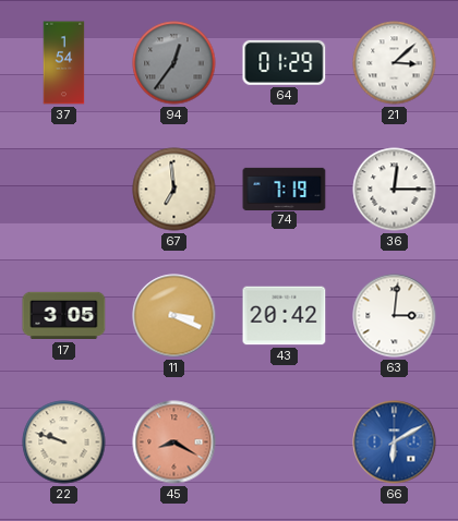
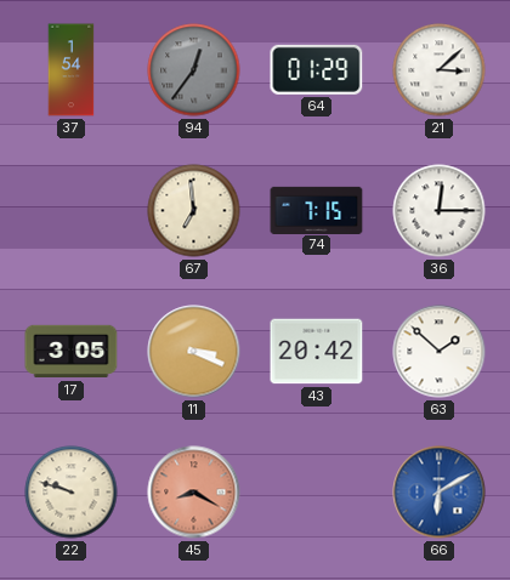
74: 7:19 -> 7:15
63: 3:01 -> 1:52
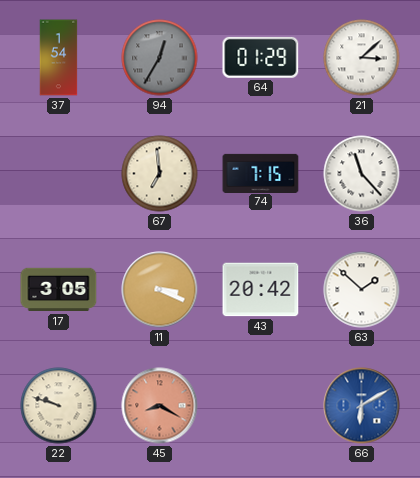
94: 12:36 -> 12:35
36: 12:15 -> 11:23
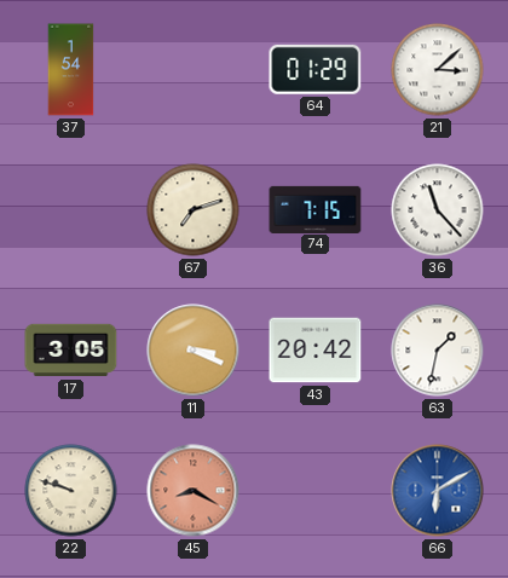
94: 12:35 -> none
67: 6:59 -> 7:12
63: 1:52 -> 1:32
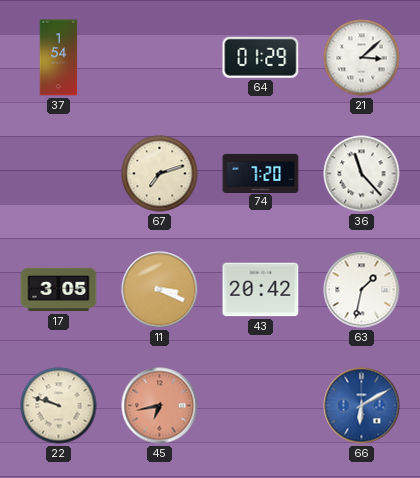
74: 7:15 -> 7:20
45: 8:20 -> 6:43
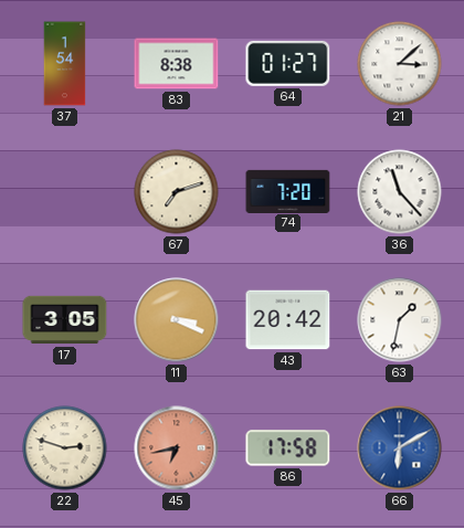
83: none -> 8:38
64: 01:29 -> 01:27
22: 9:48 -> 2:48
86: none -> 17:58
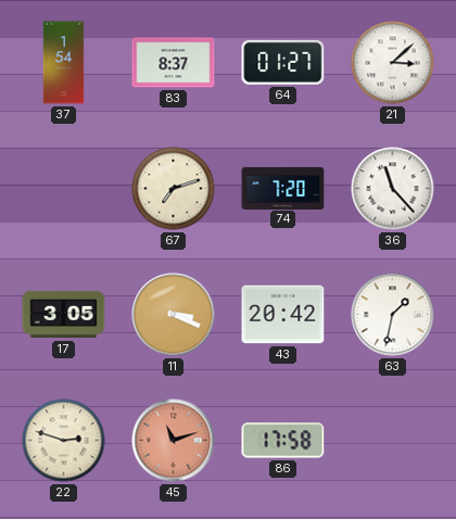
83: 8:38 -> 8:37
45: 6:43 -> 11:12
66: 6:10 -> none
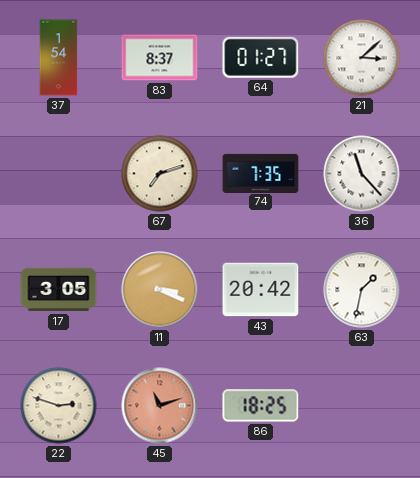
74: 7:20 -> 7:35
86: 17:58 -> 18:25
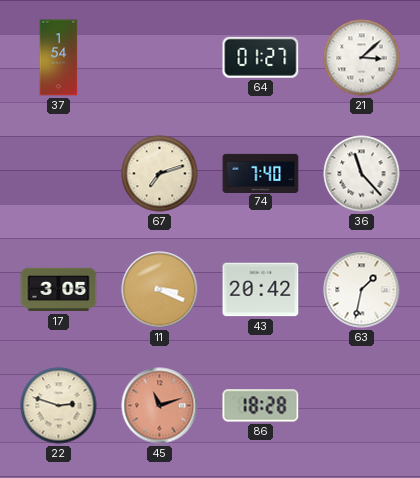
83: 8:37 -> none
74: 7:35 -> 7:40
86: 18:25 -> 18:28
